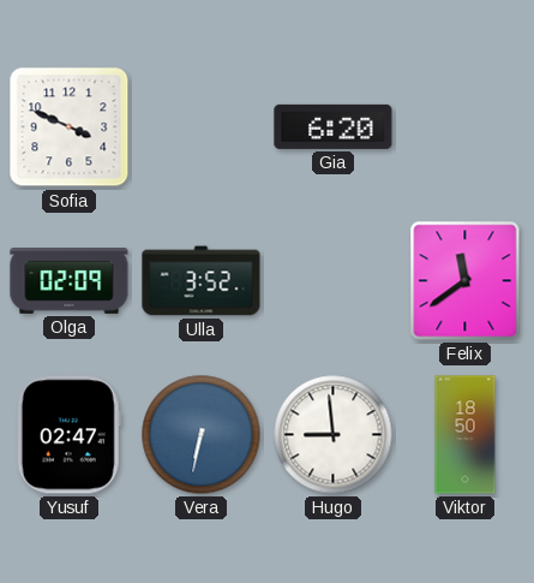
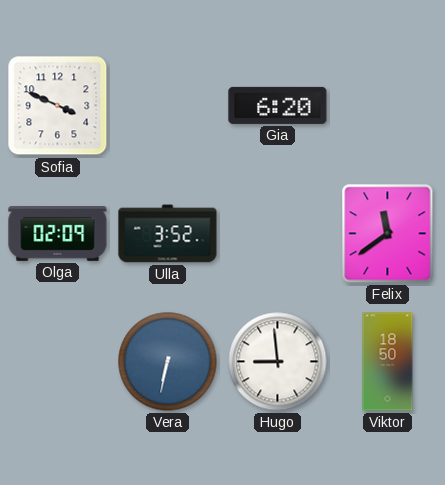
Yusuf: 02:47 -> none
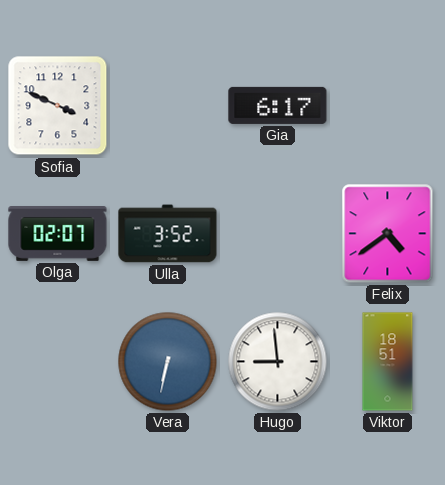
Gia: 6:20 -> 6:17
Olga: 02:09 -> 02:07
Felix: 11:39 -> 4:39
Viktor: 18:50 -> 18:51
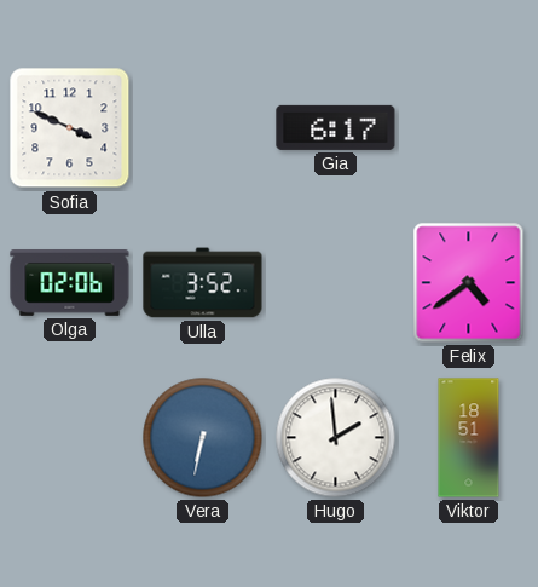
Olga: 02:07 -> 02:06
Hugo: 8:59 -> 1:59
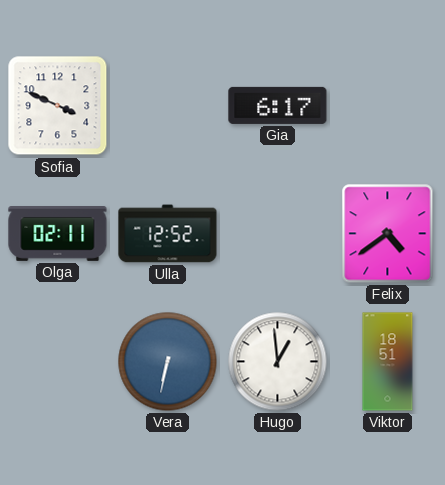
Olga: 02:06 -> 02:11
Ulla: 3:52 -> 12:52
Hugo: 1:59 -> 12:59
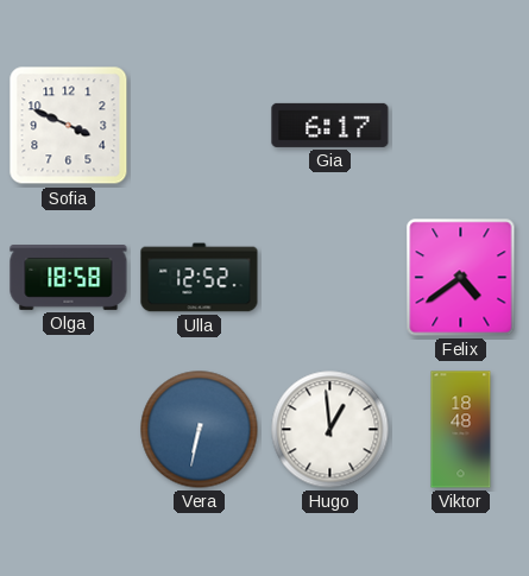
Olga: 02:11 -> 18:58
Viktor: 18:51 -> 18:48
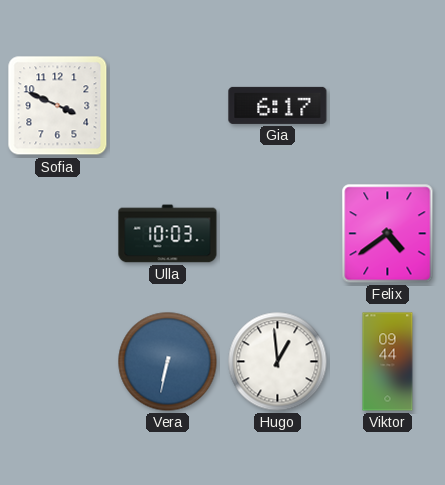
Olga: 18:58 -> none
Ulla: 12:52 -> 10:03
Viktor: 18:48 -> 09:44
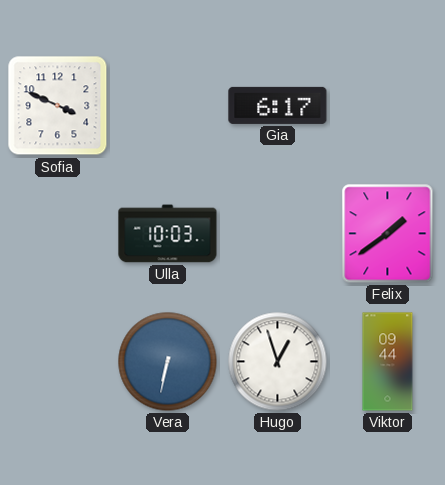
Felix: 4:39 -> 1:39
Hugo: 12:59 -> 12:57
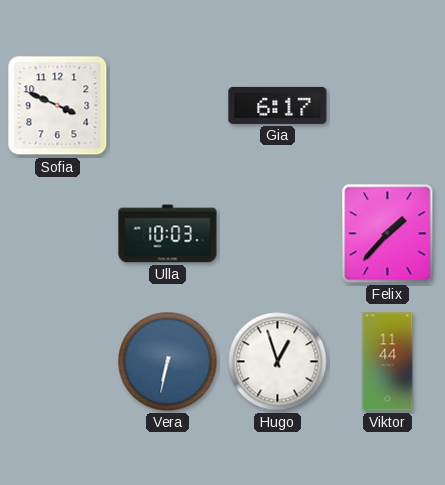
Felix: 1:39 -> 1:37
Viktor: 09:44 -> 11:44
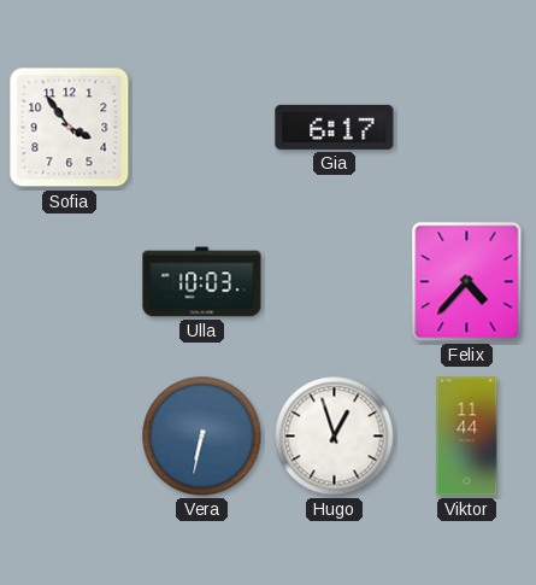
Sofia: 3:49 -> 3:54
Felix: 1:37 -> 4:37
